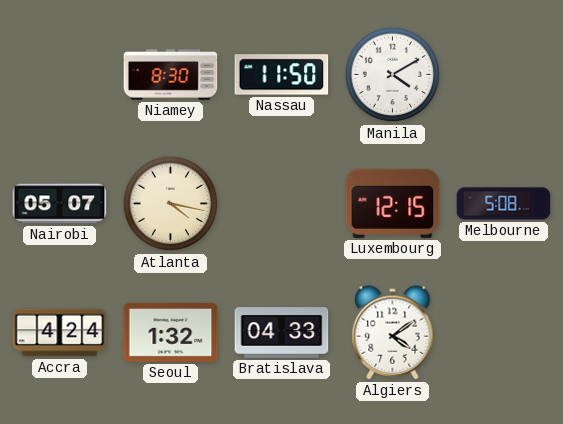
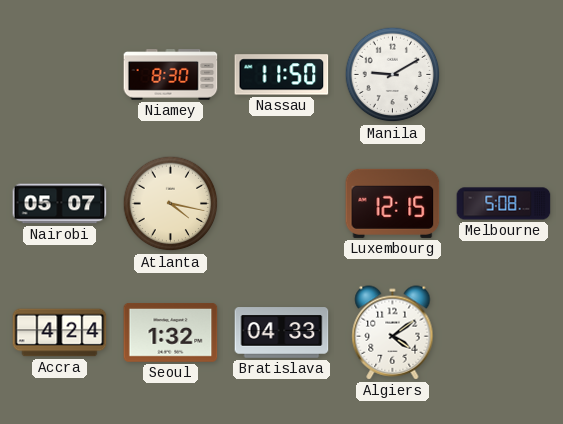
Manila: 4:10 -> 9:10
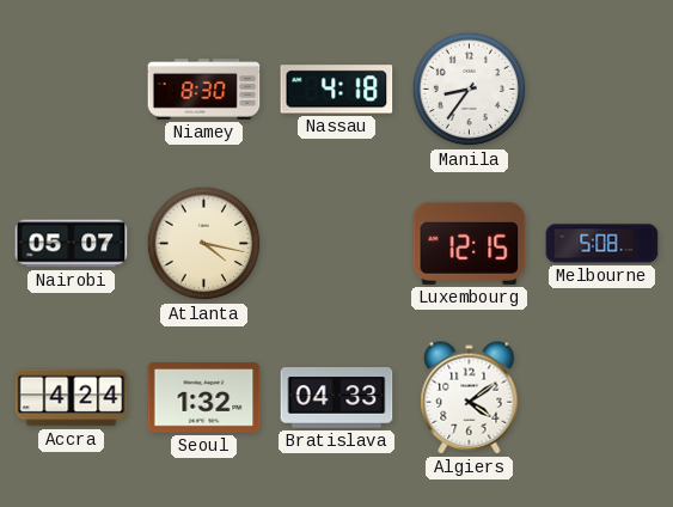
Nassau: 11:50 -> 4:18
Manila: 9:10 -> 8:36
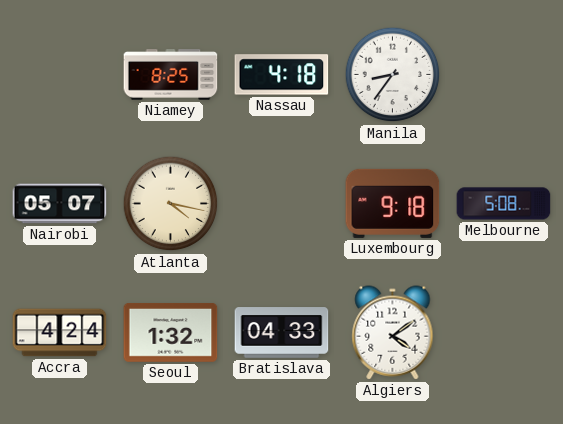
Niamey: 8:30 -> 8:25
Luxembourg: 12:15 -> 9:18
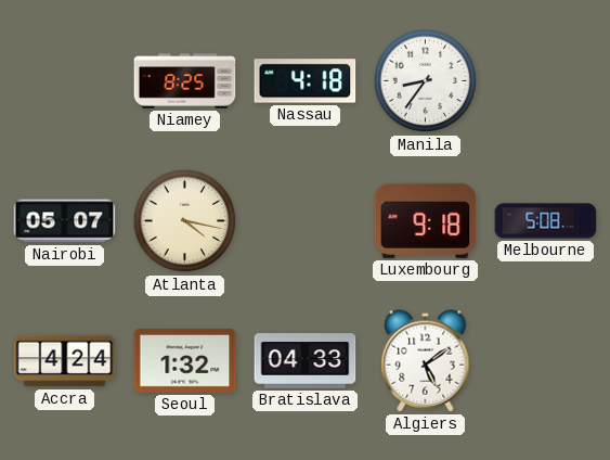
Algiers: 4:09 -> 5:09
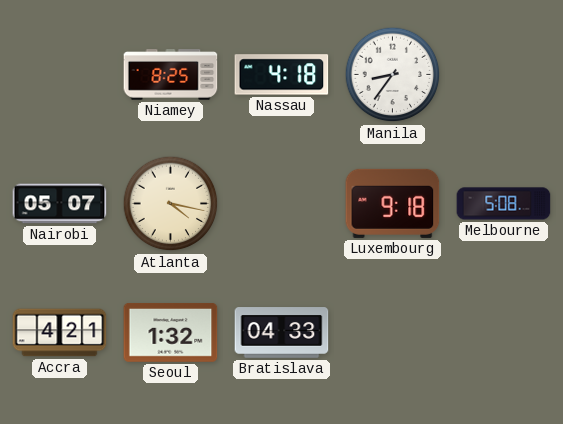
Accra: 4:24 -> 4:21
Algiers: 5:09 -> none
